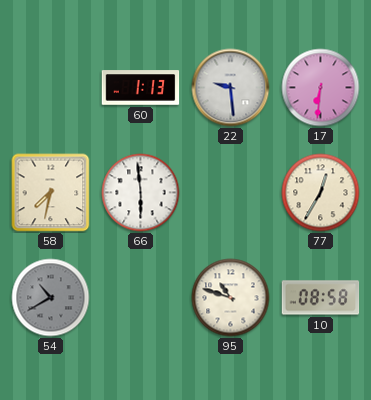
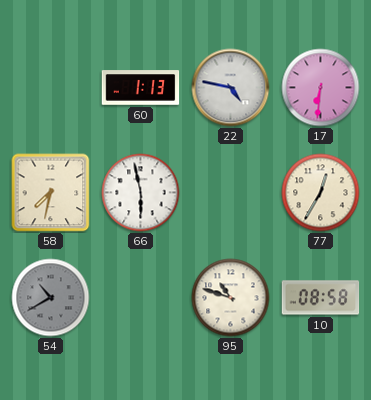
22: 9:29 -> 4:47
66: 5:59 -> 5:58
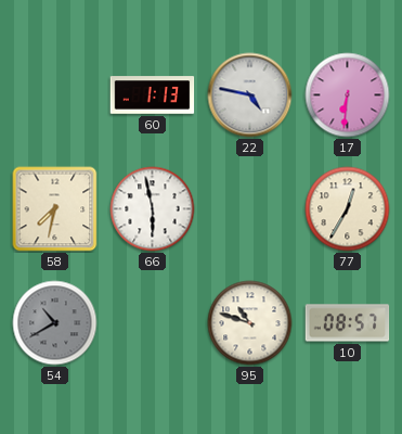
10: 08:58 -> 08:57
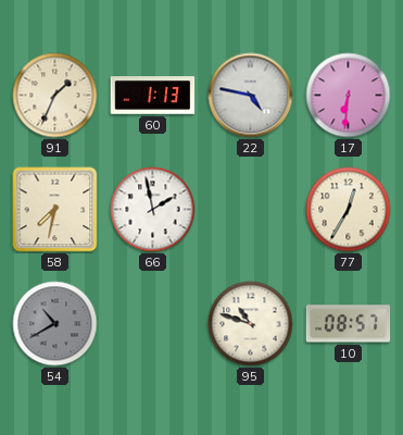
91: none -> 1:34
66: 5:58 -> 1:58
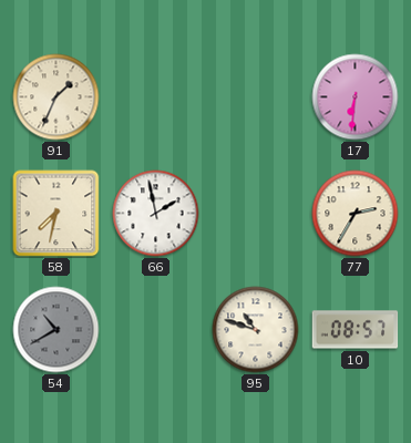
60: 1:13 -> none
22: 4:47 -> none
77: 12:35 -> 2:35
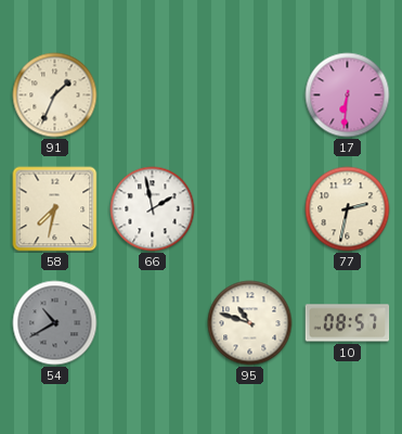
77: 2:35 -> 2:32
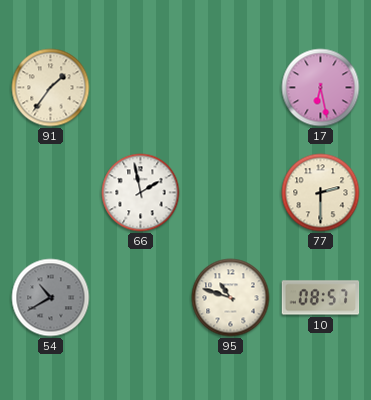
91: 1:34 -> 1:36
17: 6:31 -> 6:28
58: 7:32 -> none
77: 2:32 -> 2:30
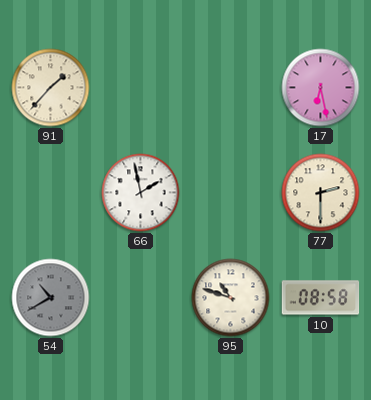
91: 1:36 -> 1:37
10: 08:57 -> 08:58
